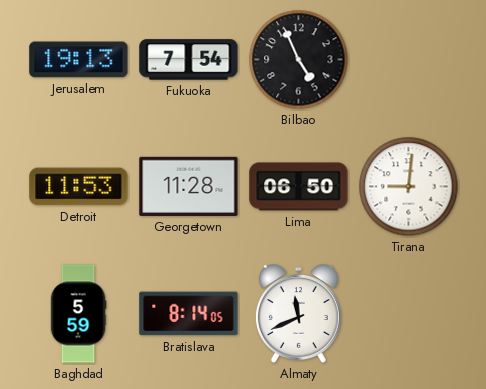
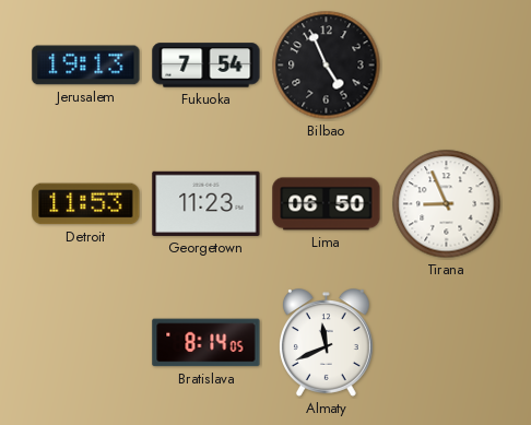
Georgetown: 11:28 -> 11:23
Tirana: 9:01 -> 8:56
Baghdad: 5:59 -> none
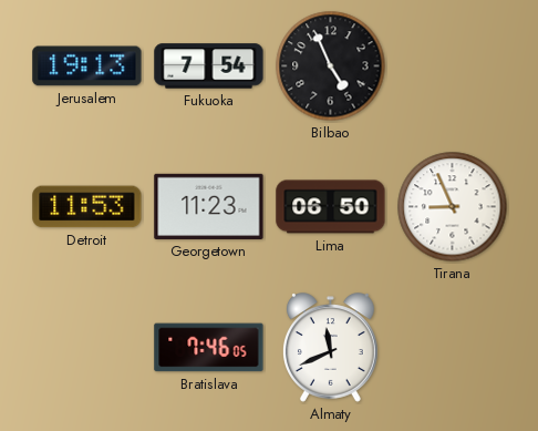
Bratislava: 8:14 -> 7:46
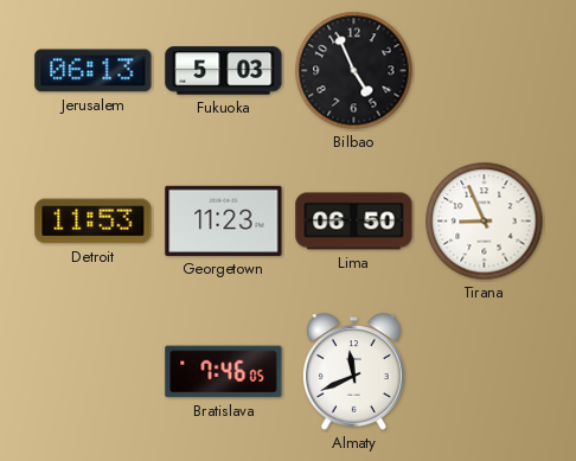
Jerusalem: 19:13 -> 06:13
Fukuoka: 7:54 -> 5:03
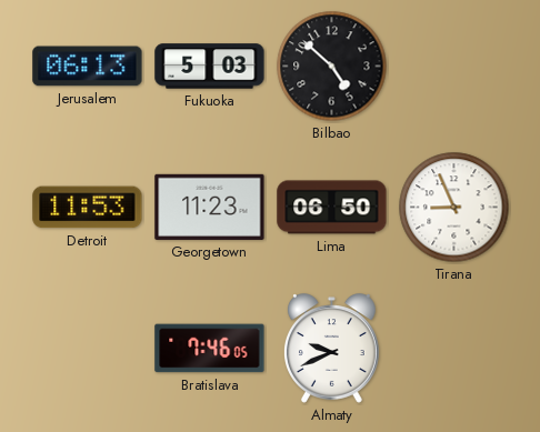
Bilbao: 4:56 -> 4:52
Almaty: 11:41 -> 9:41
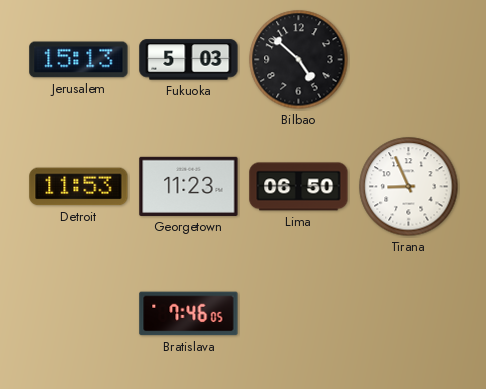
Jerusalem: 06:13 -> 15:13
Almaty: 9:41 -> none
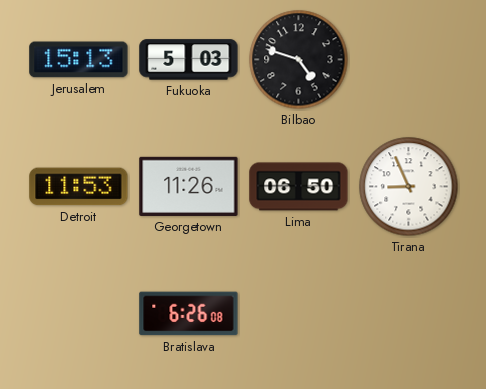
Bilbao: 4:52 -> 4:48
Georgetown: 11:23 -> 11:26
Bratislava: 7:46 -> 6:26
